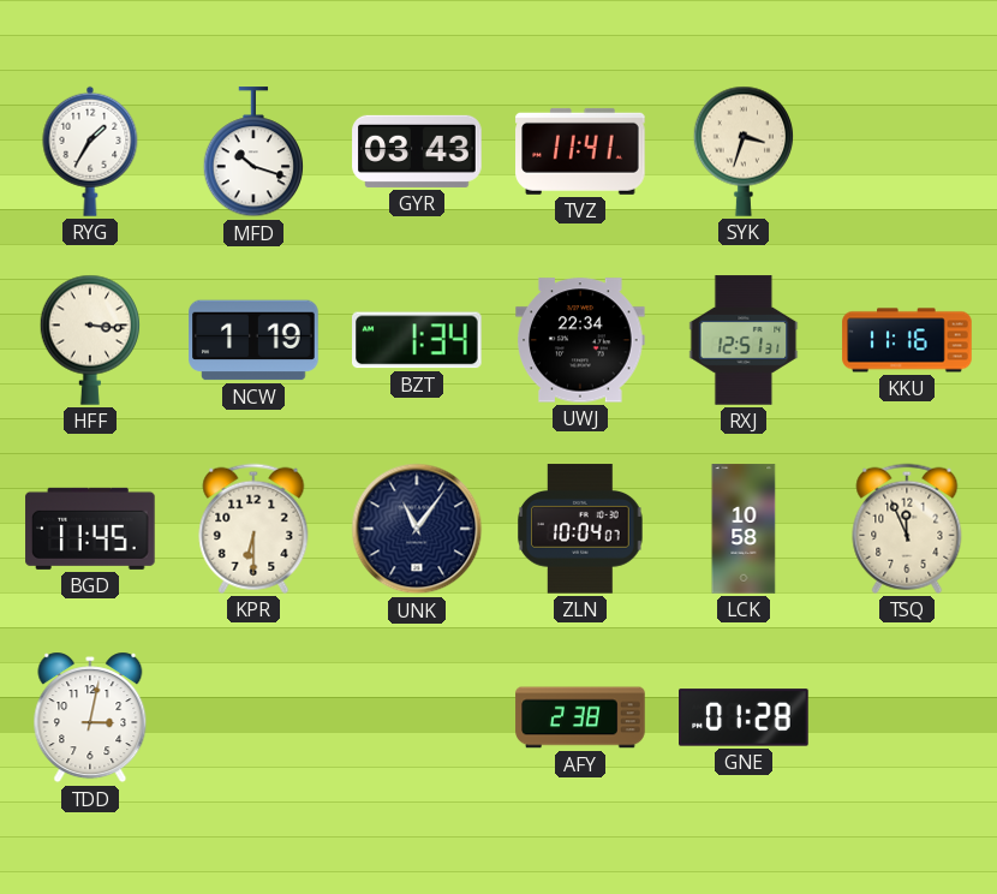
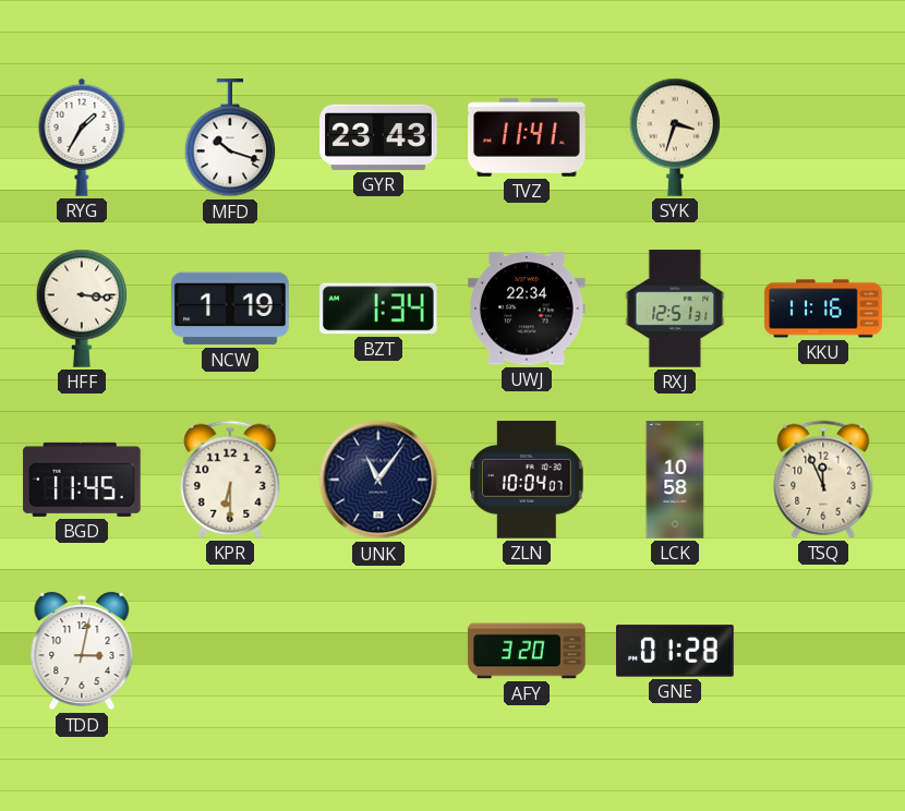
GYR: 03:43 -> 23:43
AFY: 2:38 -> 3:20
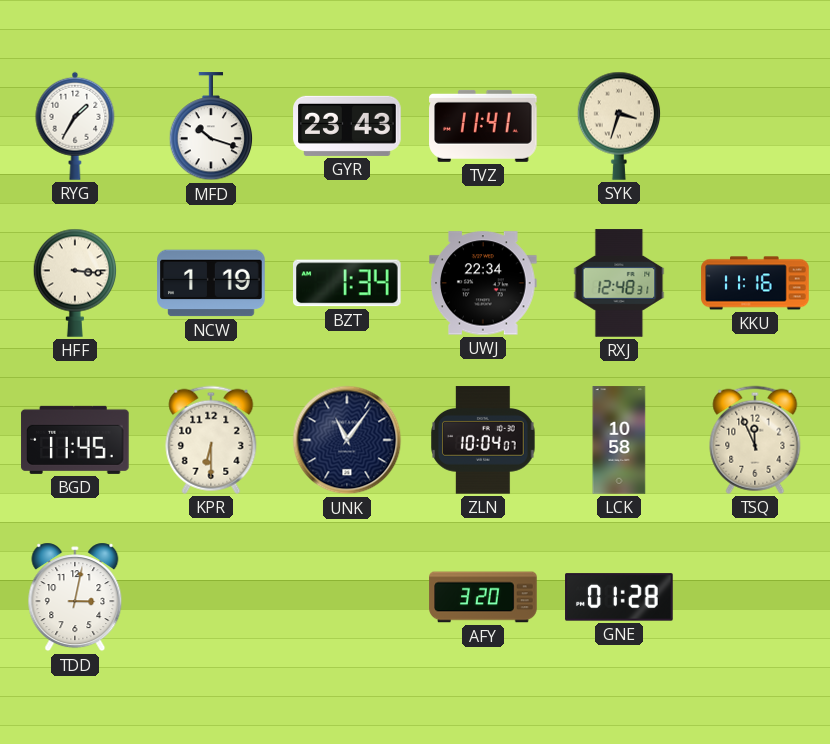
RXJ: 12:51 -> 12:48
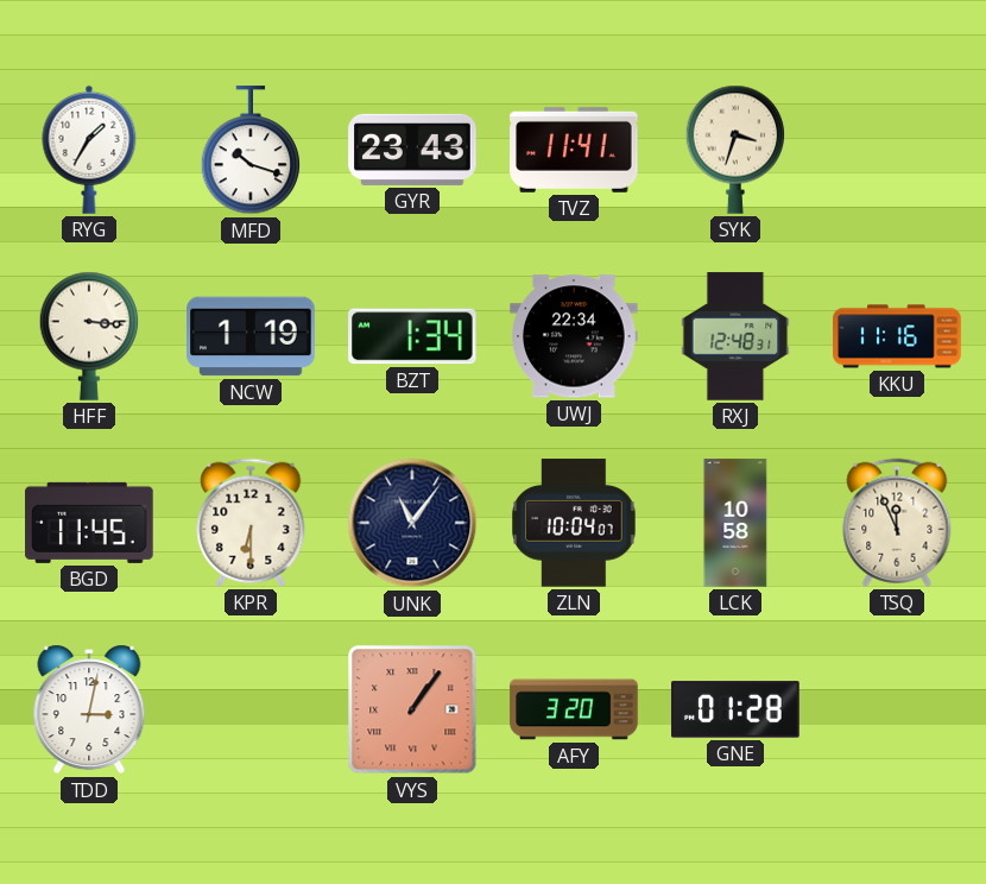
VYS: none -> 1:06
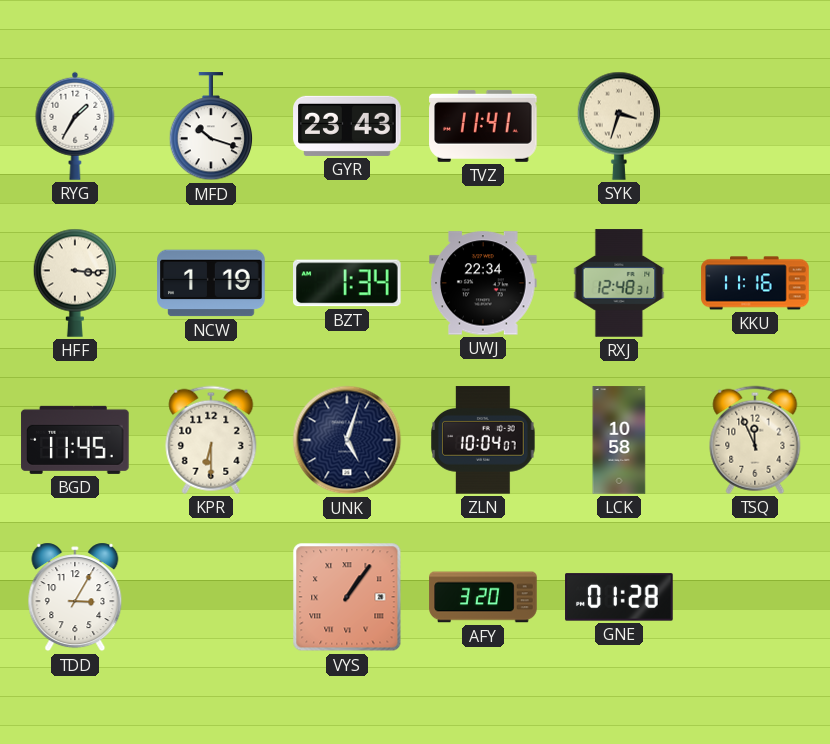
UNK: 11:06 -> 5:03
TDD: 3:02 -> 3:05
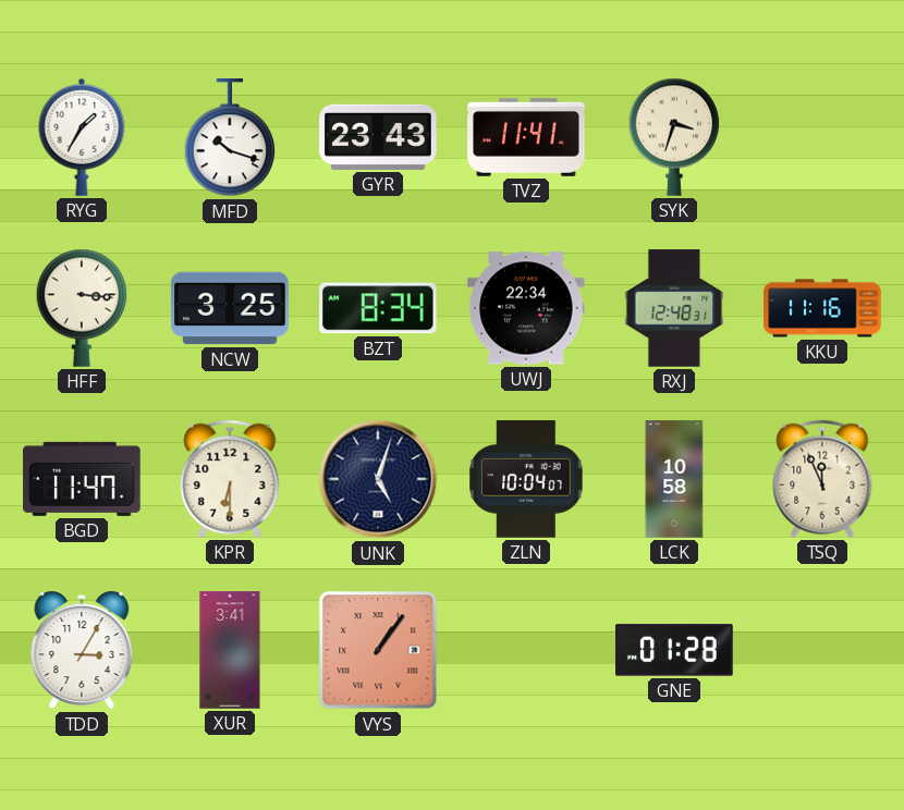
NCW: 1:19 -> 3:25
BZT: 1:34 -> 8:34
BGD: 11:45 -> 11:47
XUR: none -> 3:41
AFY: 3:20 -> none
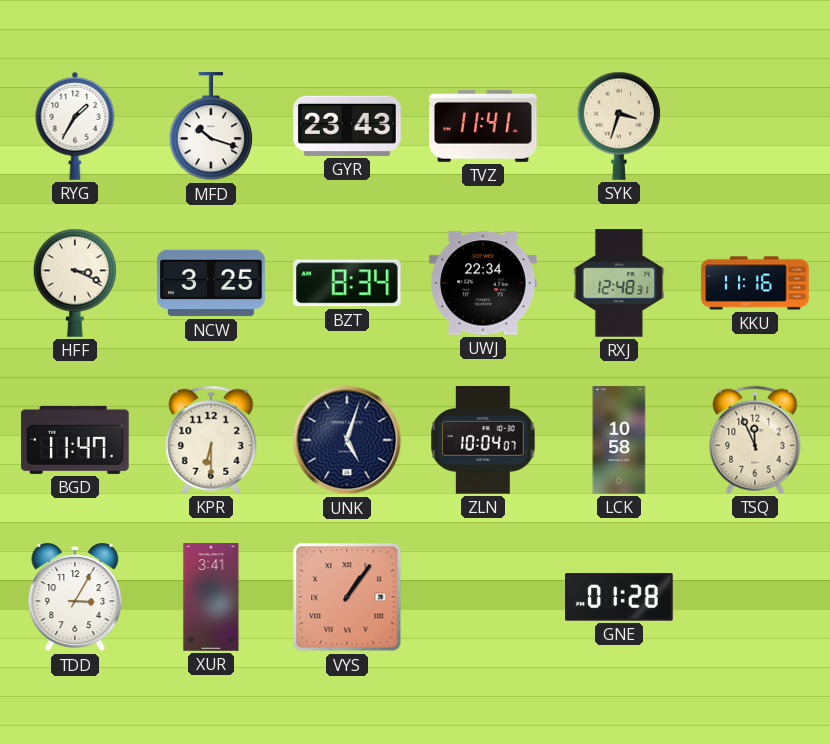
HFF: 3:16 -> 3:19
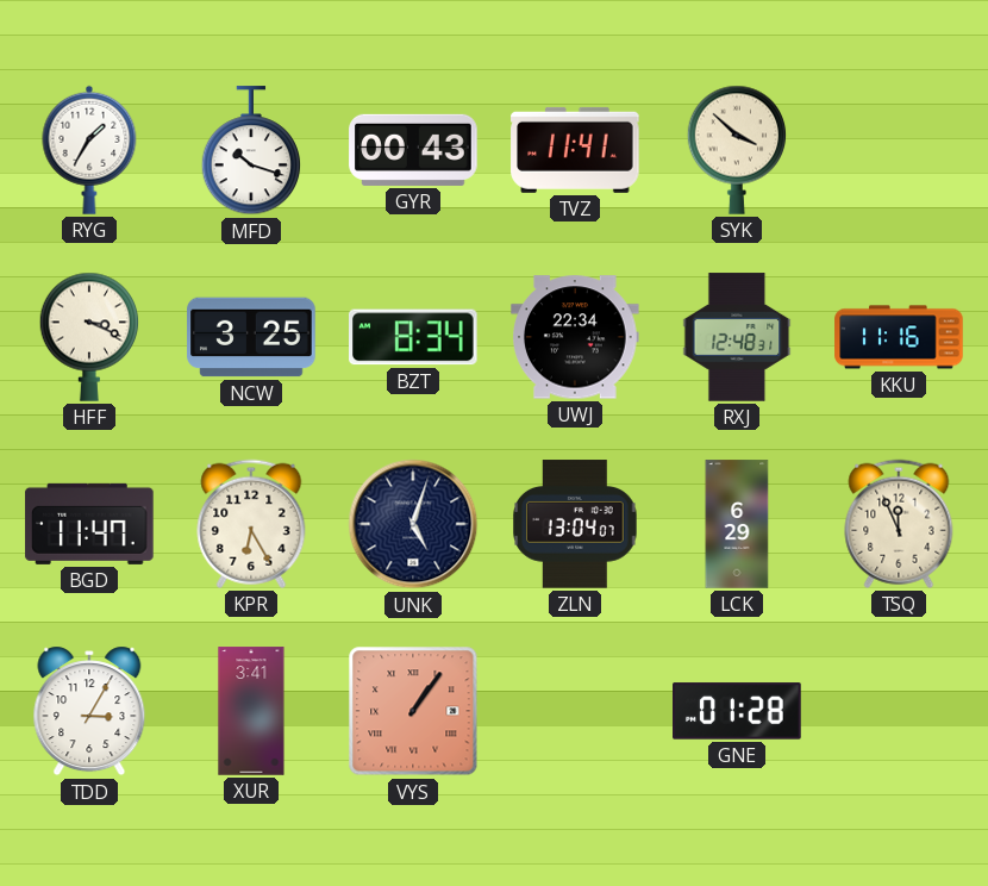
GYR: 23:43 -> 00:43
SYK: 3:33 -> 3:52
KPR: 6:30 -> 6:25
ZLN: 10:04 -> 13:04
LCK: 10:58 -> 6:29
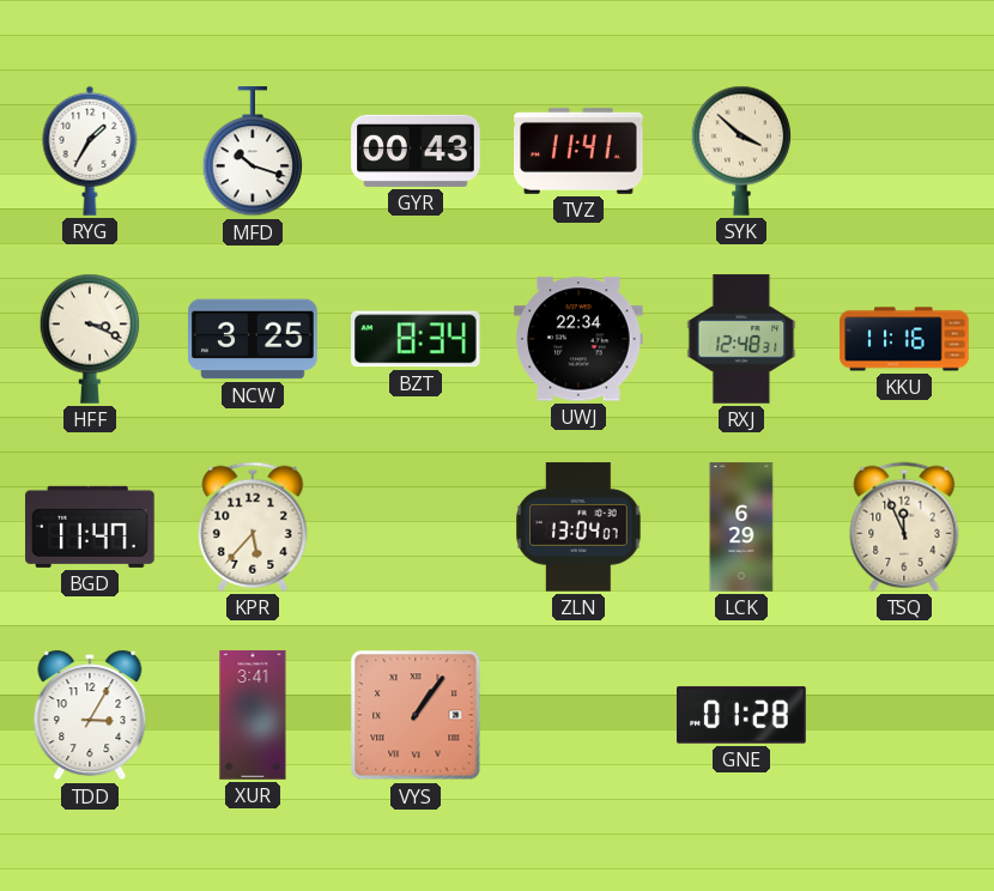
KPR: 6:25 -> 5:37
UNK: 5:03 -> none
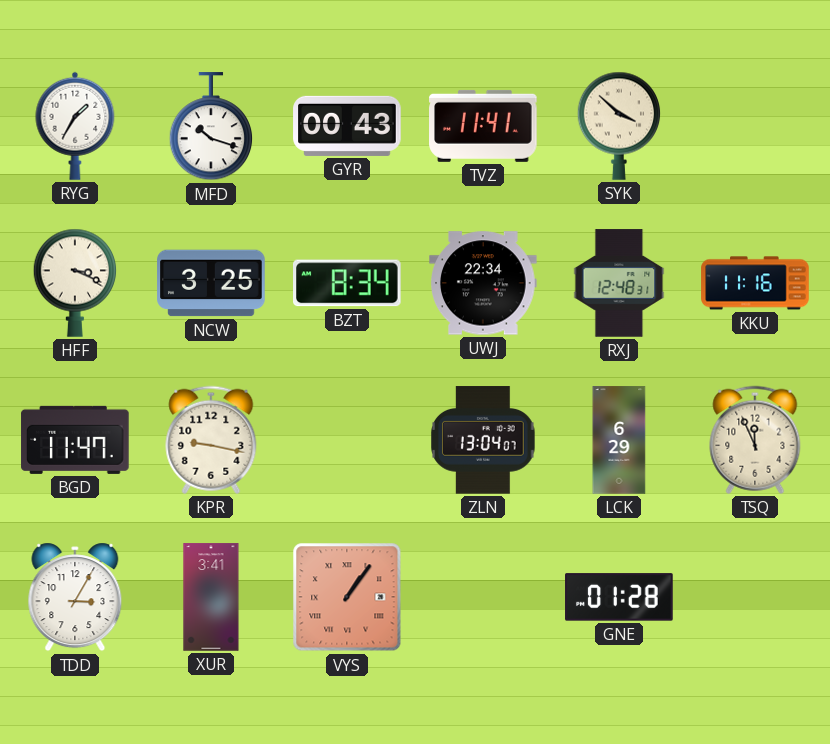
KPR: 5:37 -> 9:17
